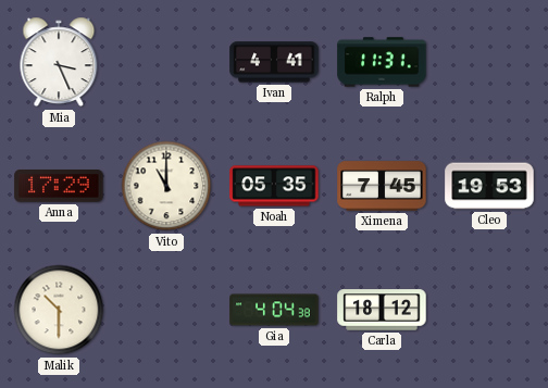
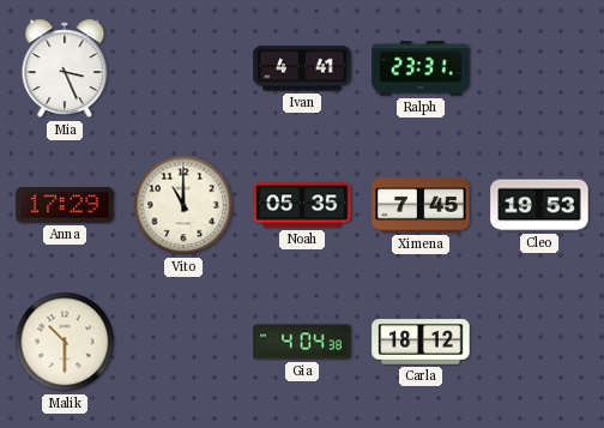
Ralph: 11:31 -> 23:31
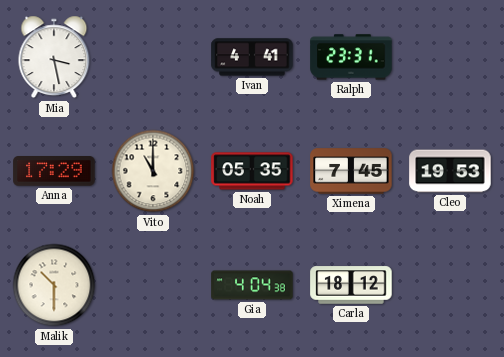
Mia: 3:26 -> 3:28
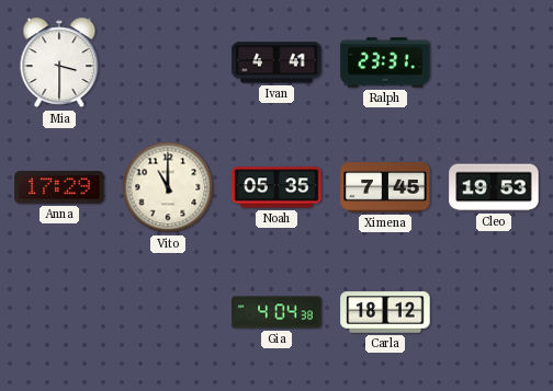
Mia: 3:28 -> 3:30
Malik: 10:30 -> none
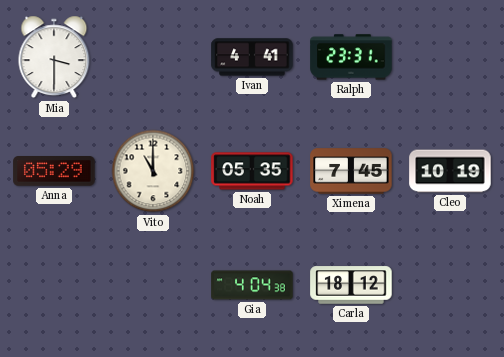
Anna: 17:29 -> 05:29
Cleo: 19:53 -> 10:19
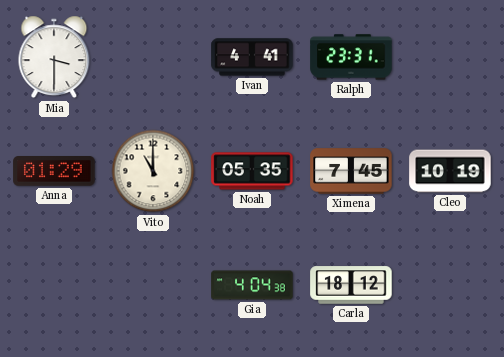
Anna: 05:29 -> 01:29
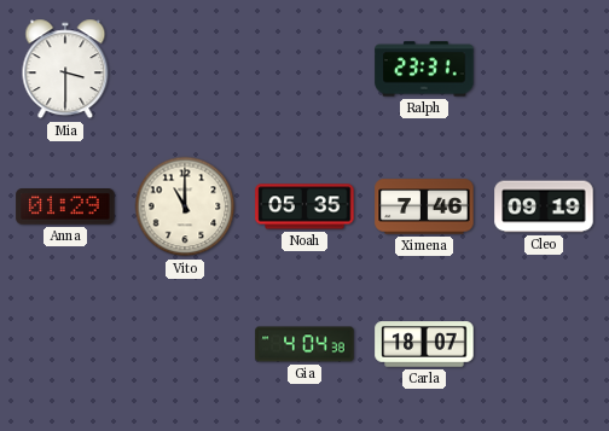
Ivan: 4:41 -> none
Ximena: 7:45 -> 7:46
Cleo: 10:19 -> 09:19
Carla: 18:12 -> 18:07
